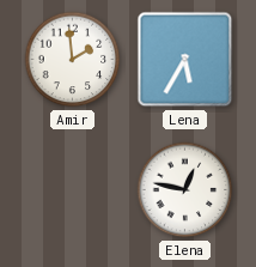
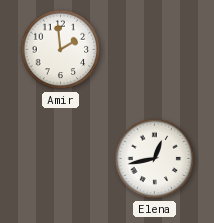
Lena: 5:35 -> none
Elena: 12:47 -> 12:43
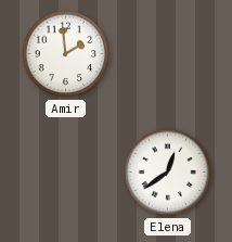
Elena: 12:43 -> 12:39
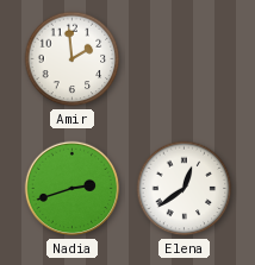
Nadia: none -> 2:42
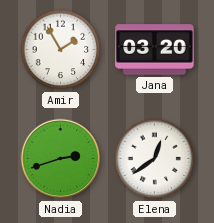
Amir: 1:59 -> 1:55
Jana: none -> 03:20
